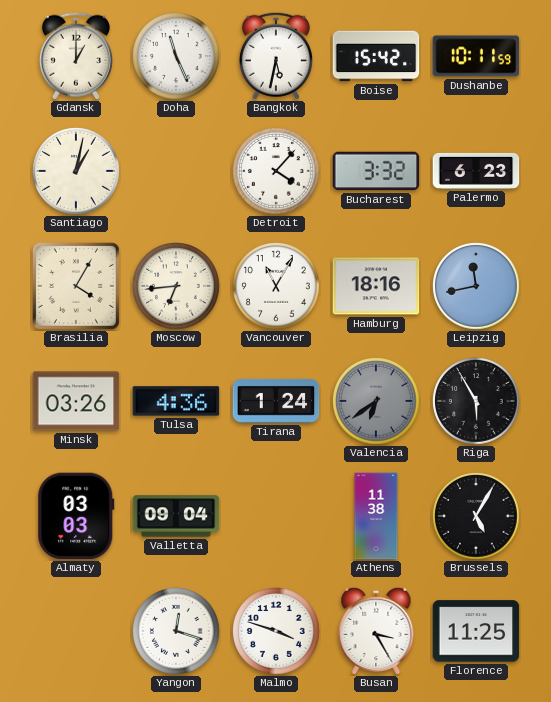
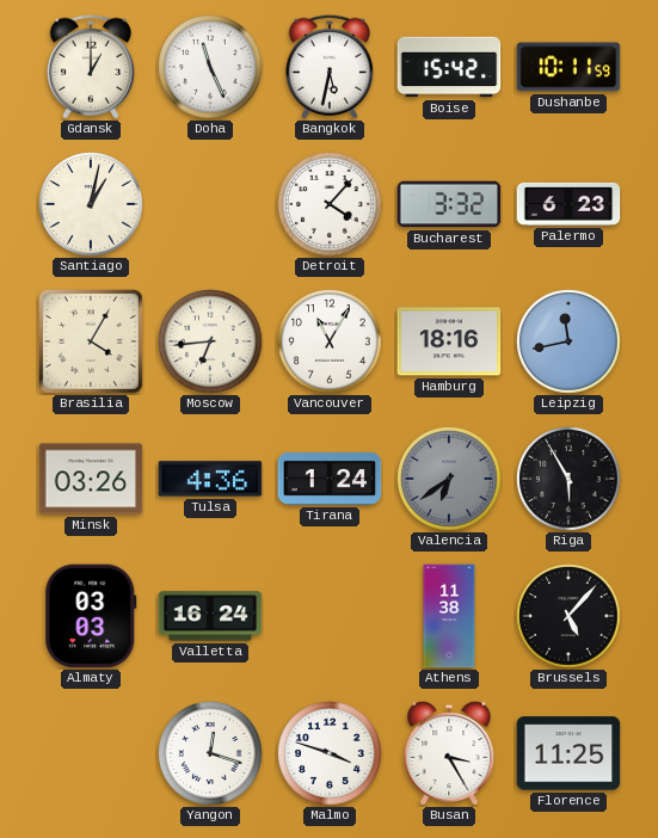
Valletta: 09:04 -> 16:24
Brussels: 5:05 -> 5:07
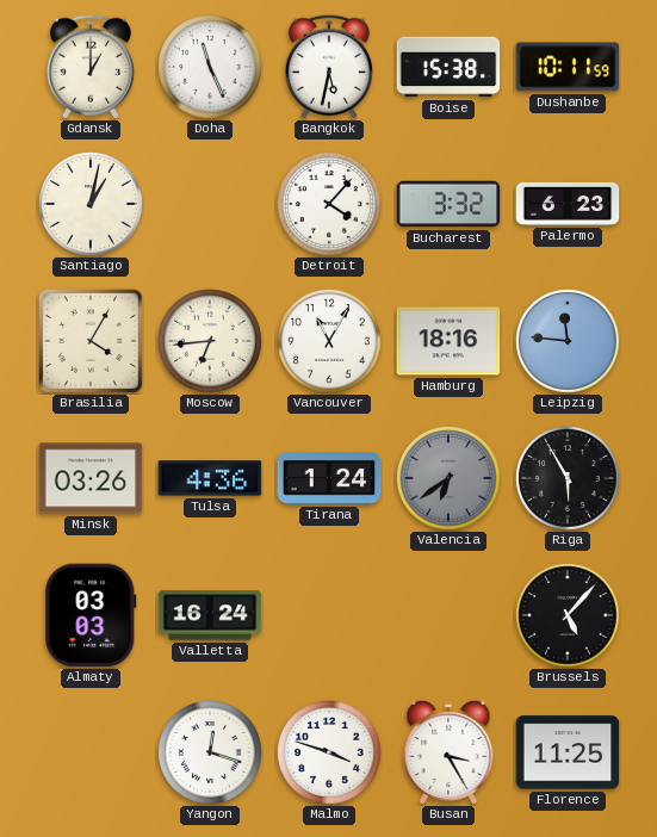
Boise: 15:42 -> 15:38
Leipzig: 11:43 -> 11:46
Athens: 11:38 -> none
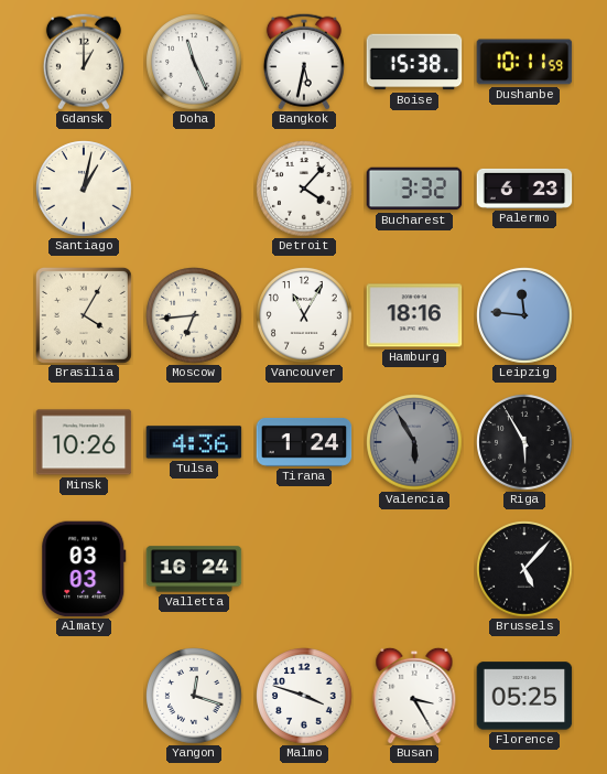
Minsk: 03:26 -> 10:26
Valencia: 6:39 -> 5:55
Florence: 11:25 -> 05:25
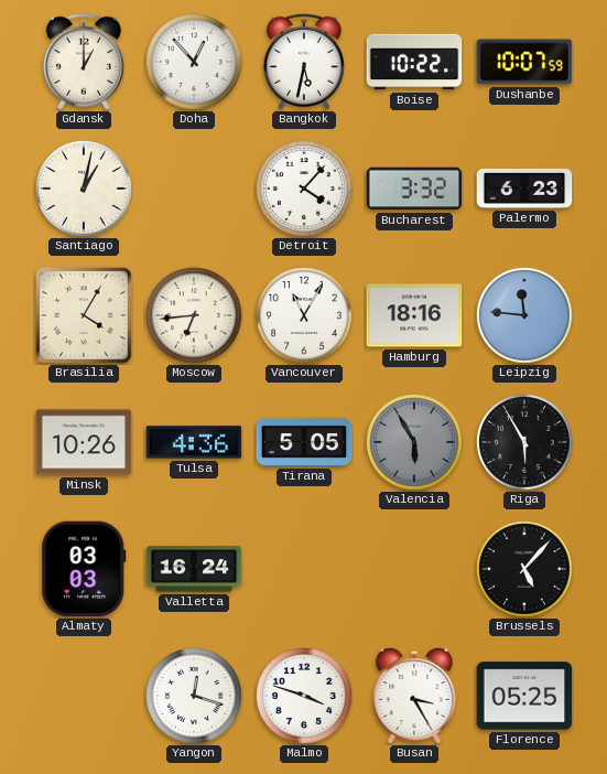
Doha: 11:26 -> 12:53
Boise: 15:38 -> 10:22
Dushanbe: 10:11 -> 10:07
Tirana: 1:24 -> 5:05
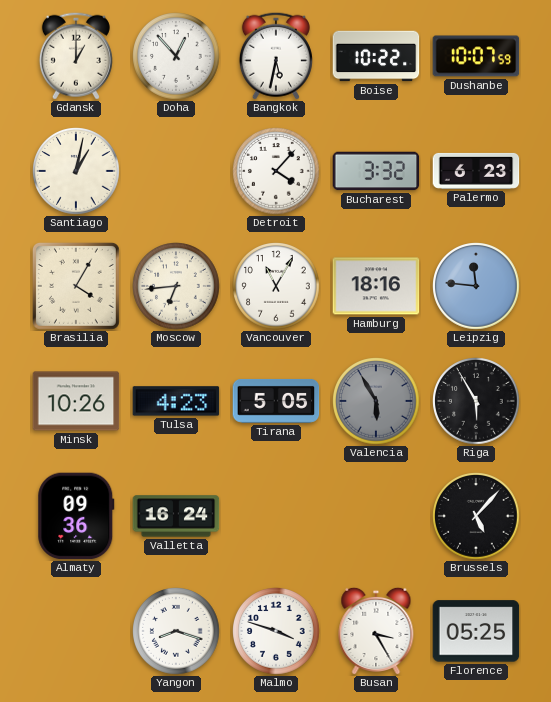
Tulsa: 4:36 -> 4:23
Almaty: 03:03 -> 09:36
Yangon: 12:18 -> 8:18
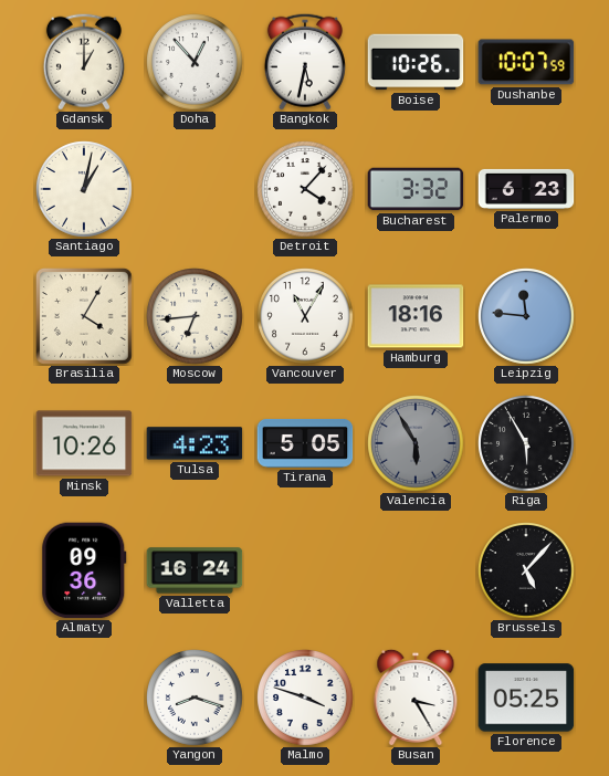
Boise: 10:22 -> 10:26
